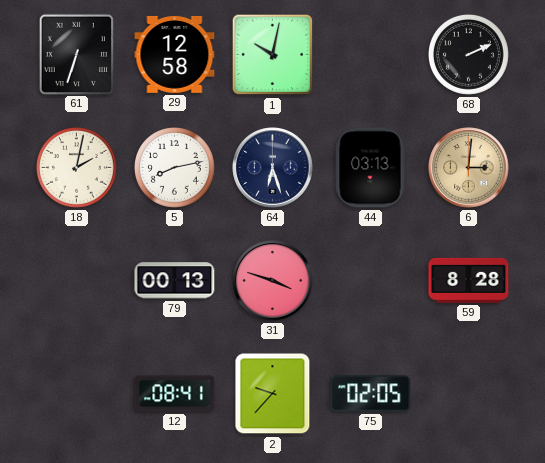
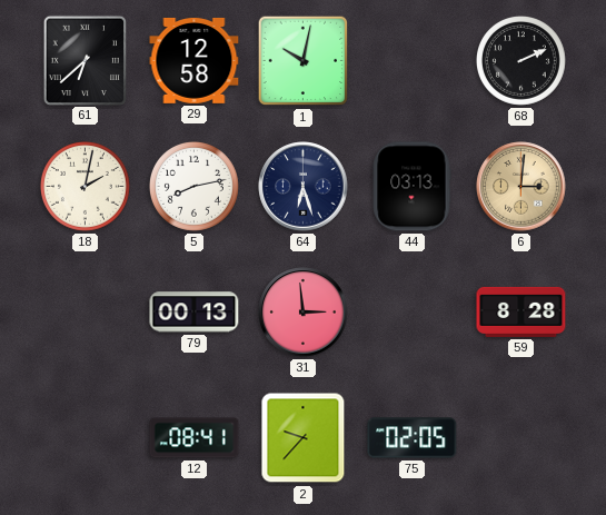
61: 6:33 -> 6:38
31: 3:48 -> 2:59
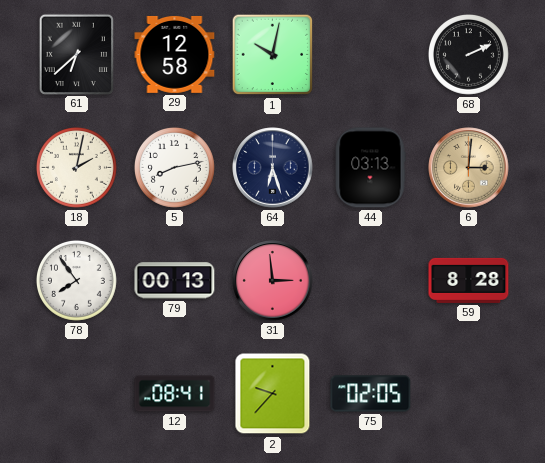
78: none -> 7:54
